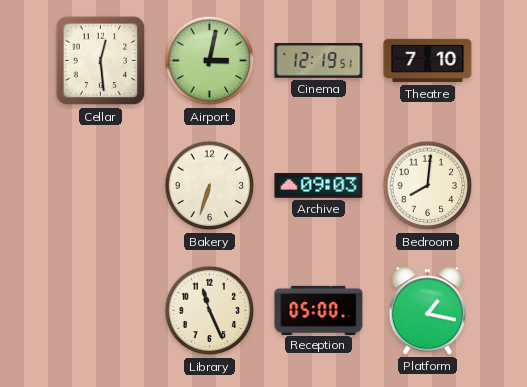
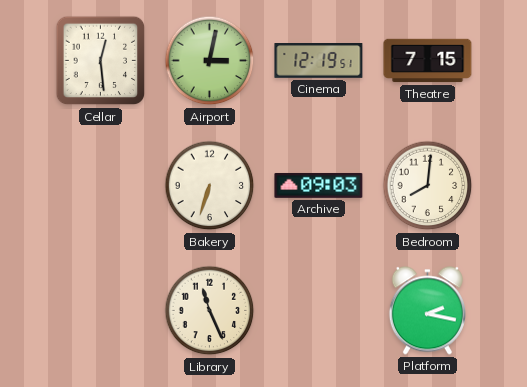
Theatre: 7:10 -> 7:15
Reception: 05:00 -> none
Platform: 1:17 -> 2:17
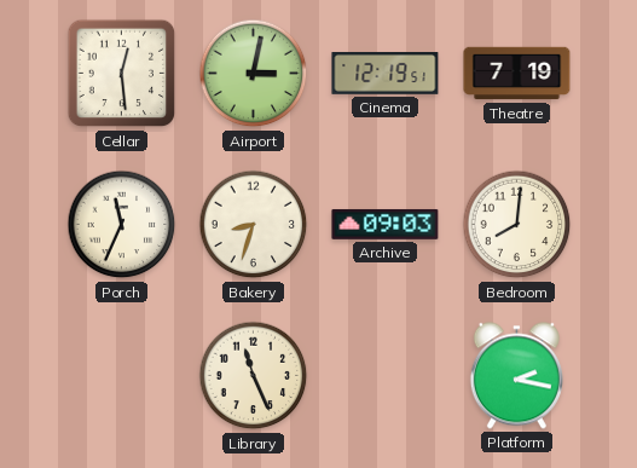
Theatre: 7:15 -> 7:19
Porch: none -> 11:34
Bakery: 6:33 -> 8:33
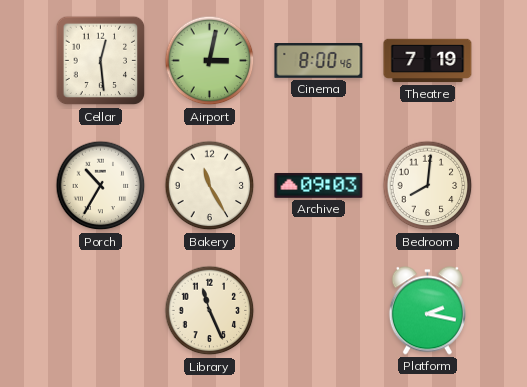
Cinema: 12:19 -> 8:00
Porch: 11:34 -> 10:35
Bakery: 8:33 -> 11:25
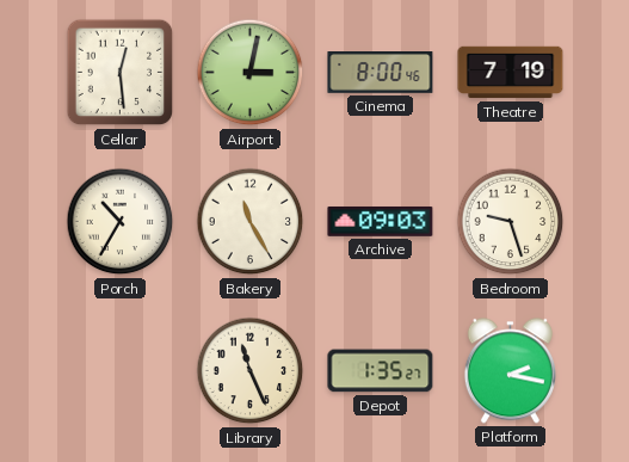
Bedroom: 8:01 -> 9:27
Depot: none -> 1:35
